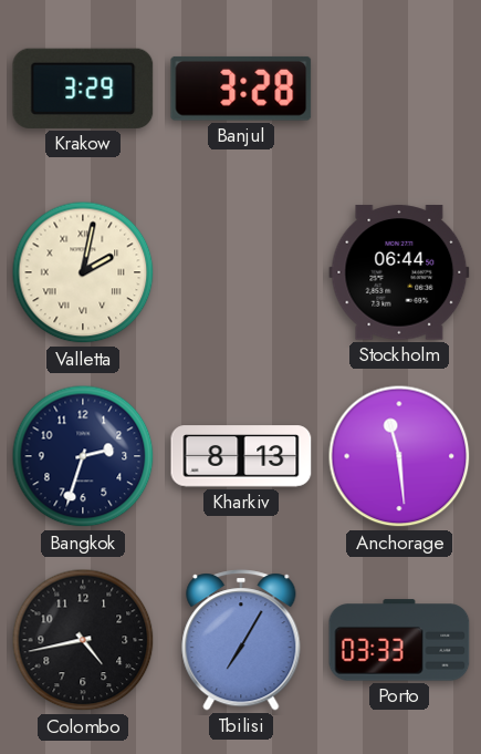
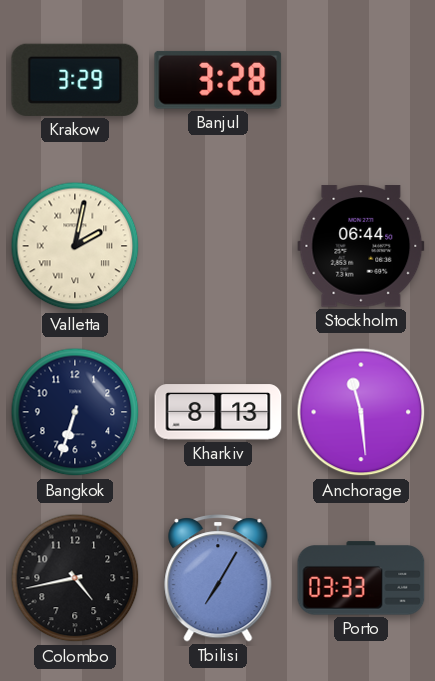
Bangkok: 2:33 -> 6:33
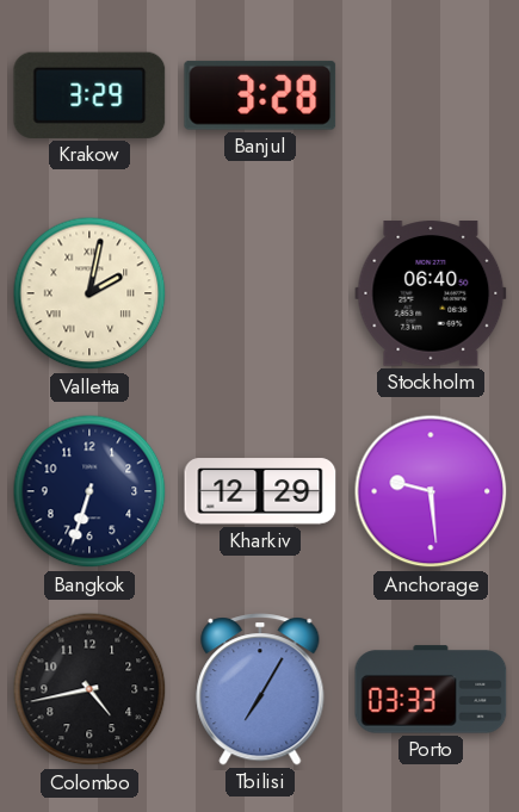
Stockholm: 06:44 -> 06:40
Kharkiv: 8:13 -> 12:29
Anchorage: 11:29 -> 9:29
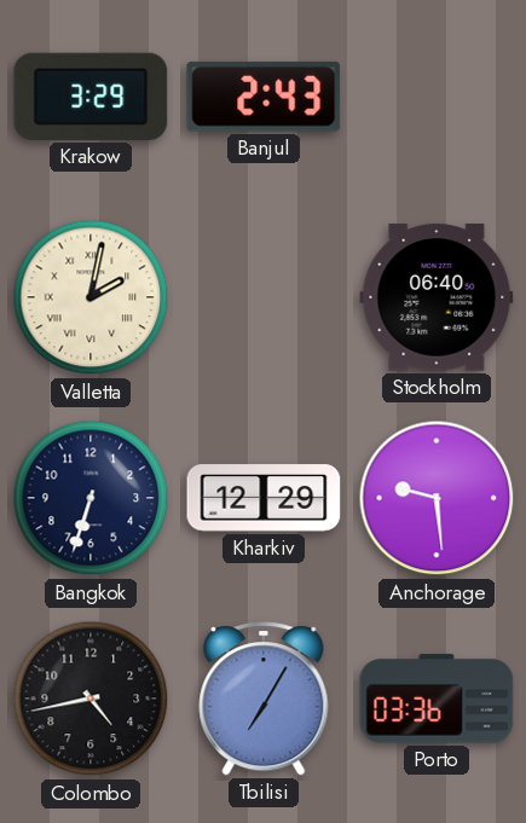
Banjul: 3:28 -> 2:43
Porto: 03:33 -> 03:36
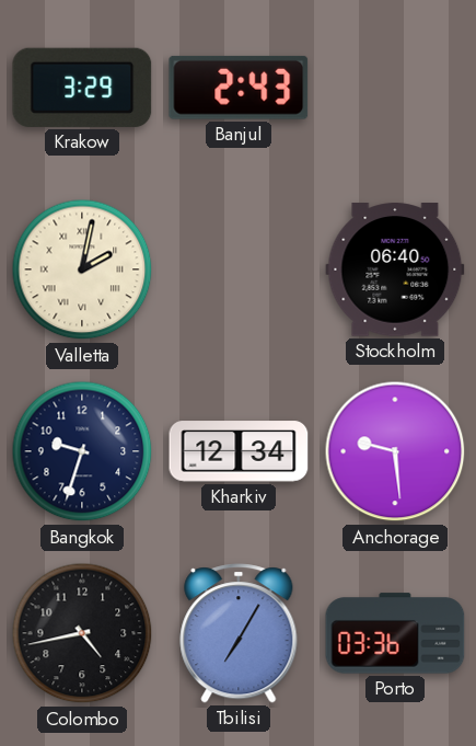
Bangkok: 6:33 -> 9:33
Kharkiv: 12:29 -> 12:34
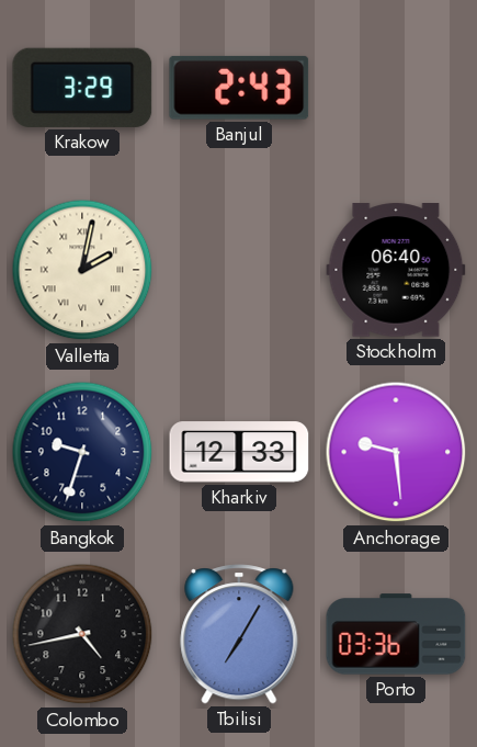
Kharkiv: 12:34 -> 12:33
